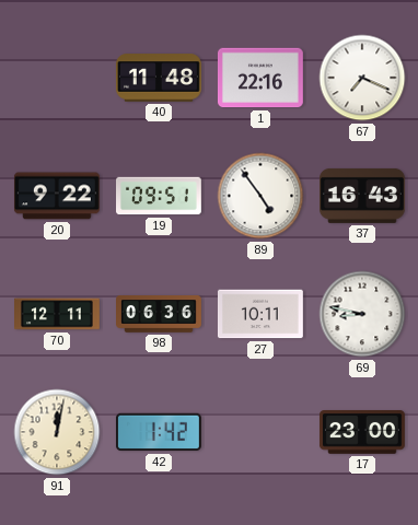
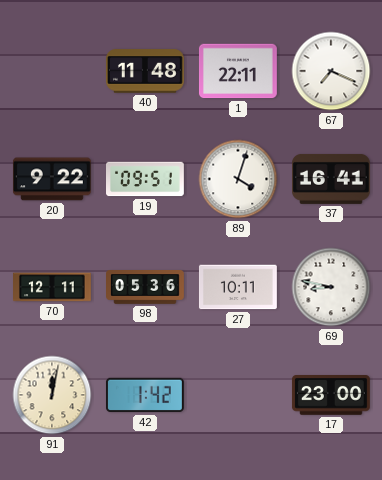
1: 22:16 -> 22:11
89: 4:54 -> 4:03
37: 16:43 -> 16:41
98: 06:36 -> 05:36
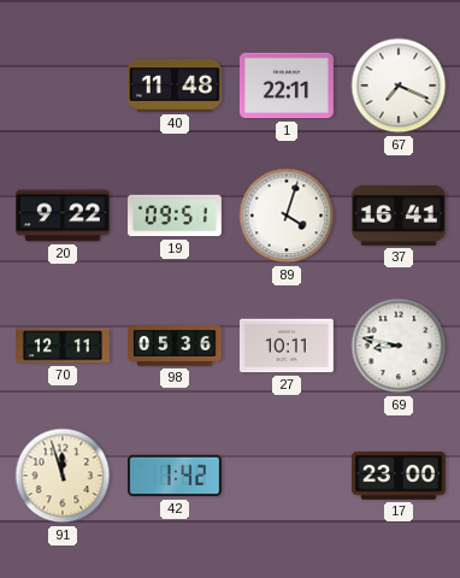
91: 12:02 -> 11:57
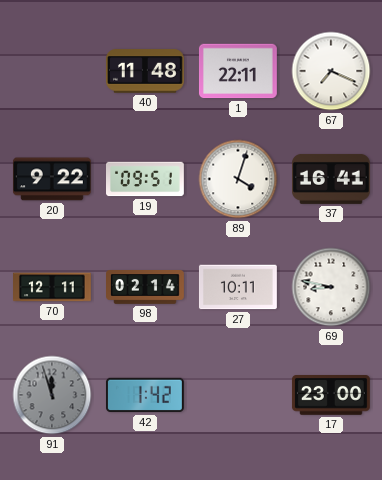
98: 05:36 -> 02:14
91 dial: cream -> grey
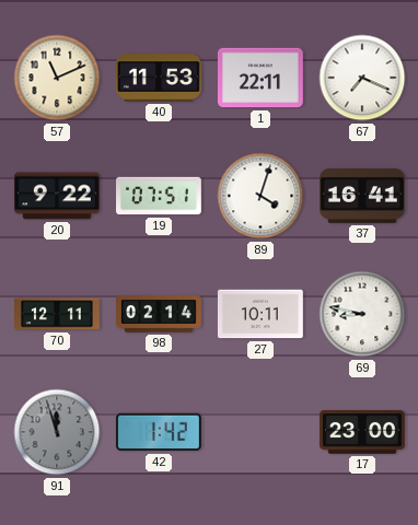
57: none -> 11:11
40: 11:48 -> 11:53
19: 09:51 -> 07:51
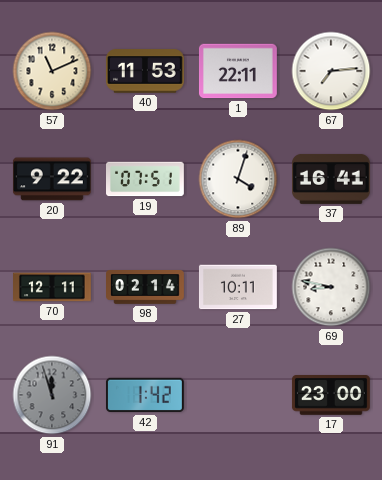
67: 7:19 -> 7:14
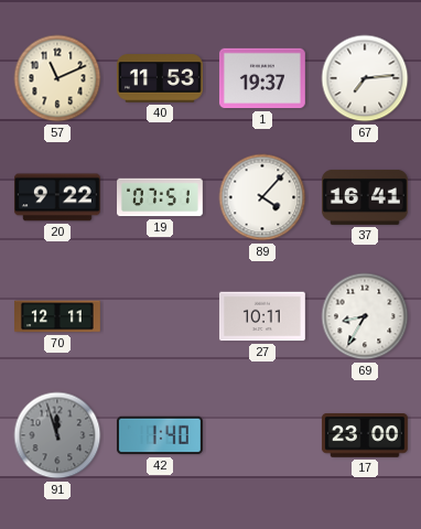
1: 22:11 -> 19:37
89: 4:03 -> 4:07
98: 02:14 -> none
69: 8:47 -> 8:35
42: 1:42 -> 1:40
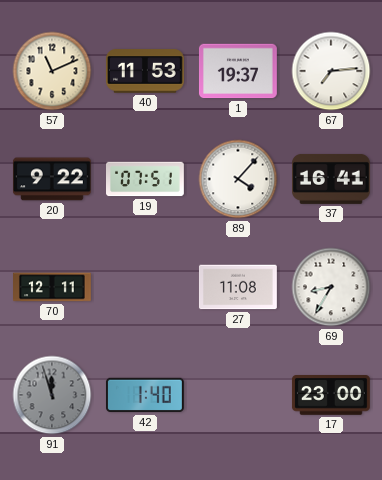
27: 10:11 -> 11:08
